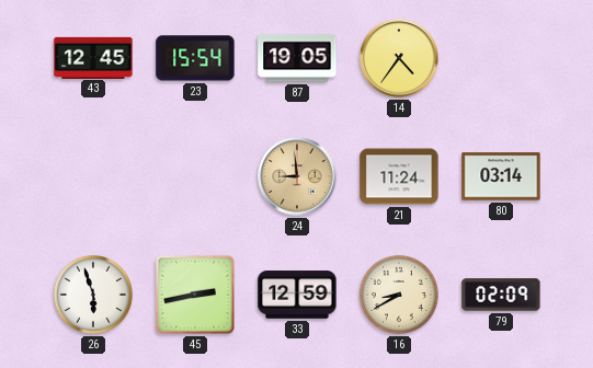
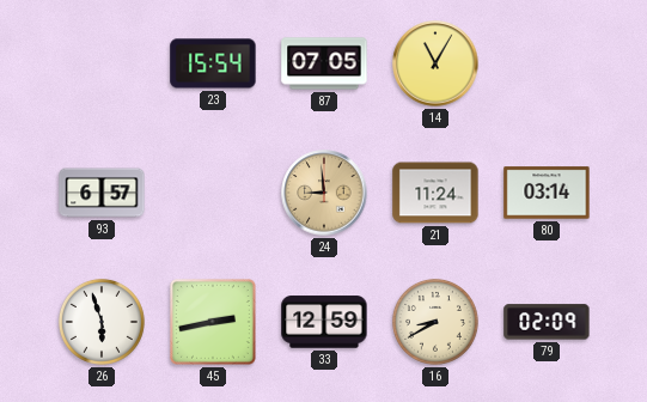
43: 12:45 -> none
87: 19:05 -> 07:05
14: 4:36 -> 11:05
93: none -> 6:57
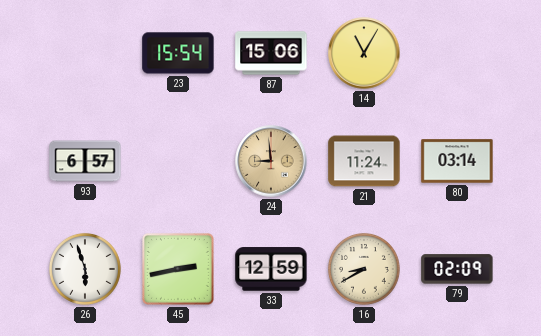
87: 07:05 -> 15:06
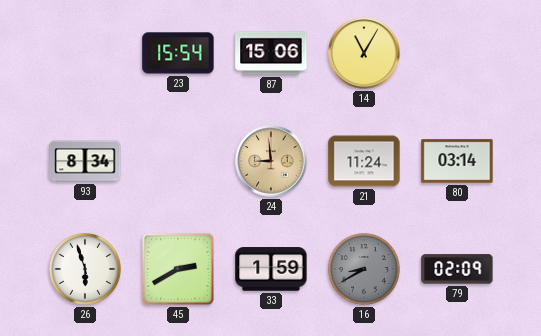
93: 6:57 -> 8:34
45: 2:43 -> 2:40
33: 12:59 -> 1:59
16 dial: cream -> grey
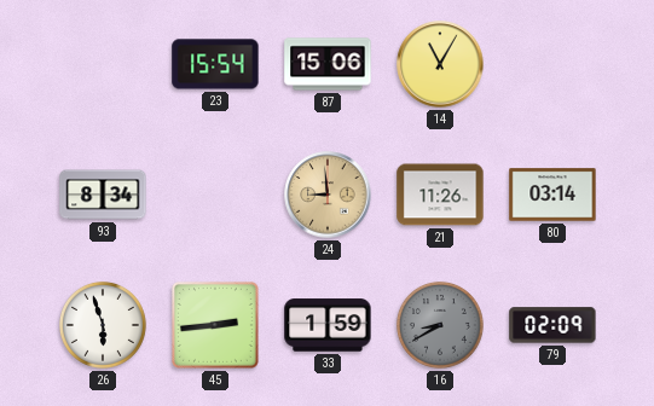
21: 11:24 -> 11:26
45: 2:40 -> 2:44
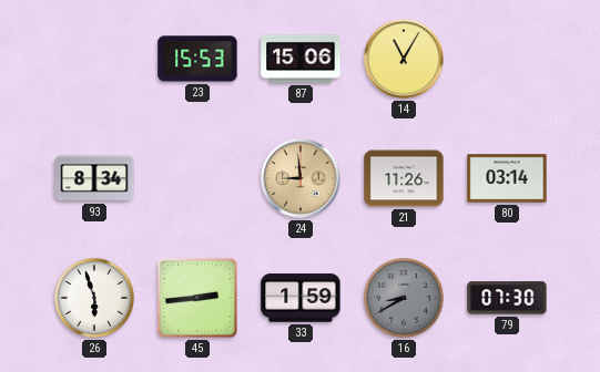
23: 15:54 -> 15:53
79: 02:09 -> 07:30
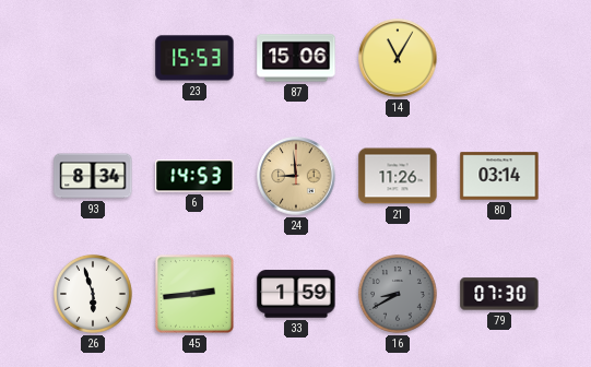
6: none -> 14:53
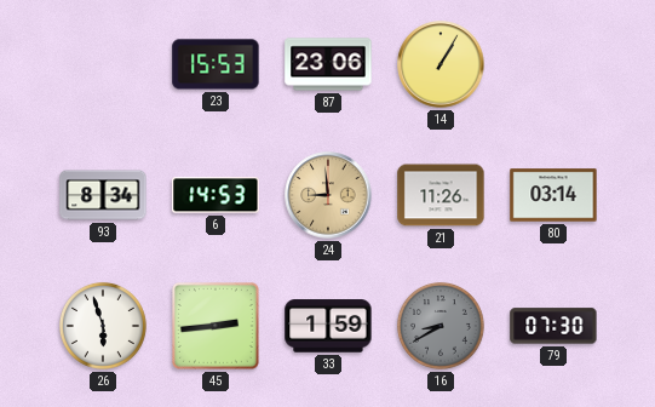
87: 15:06 -> 23:06
14: 11:05 -> 1:05
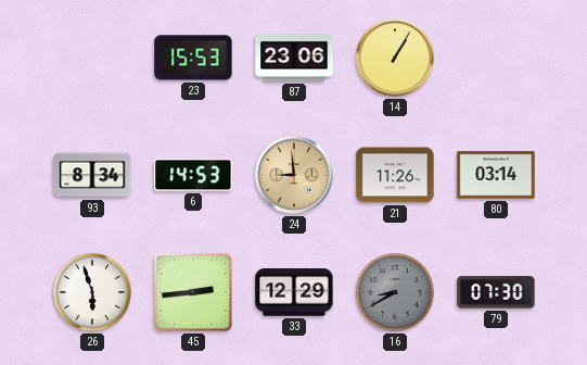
33: 1:59 -> 12:29
